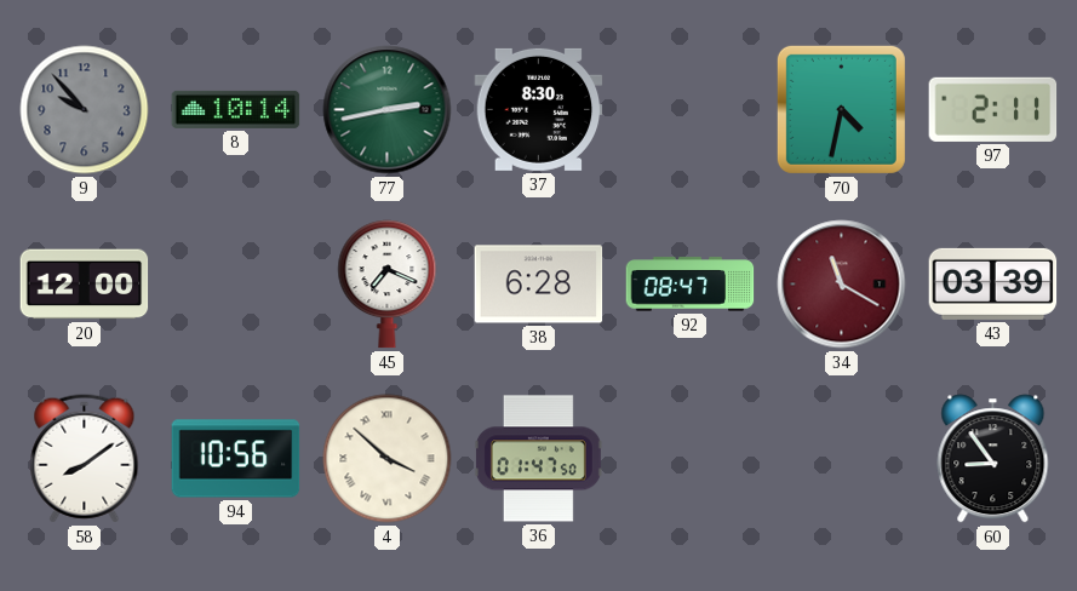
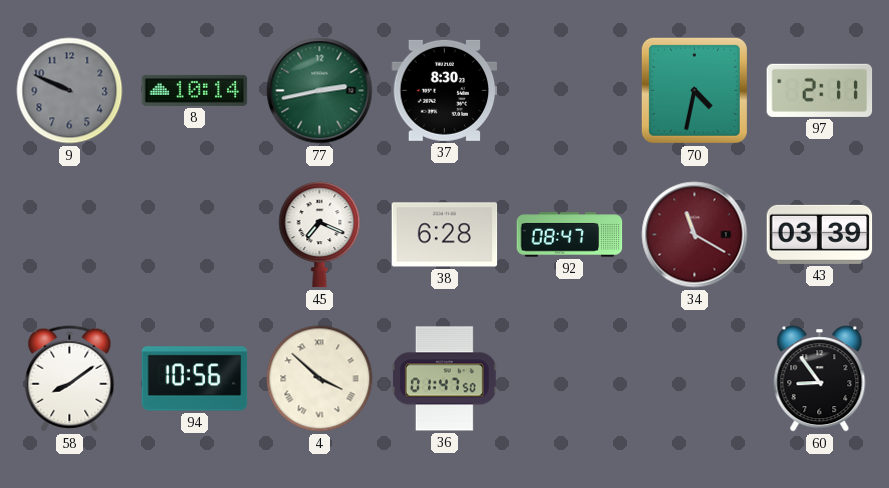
9: 9:53 -> 9:49
20: 12:00 -> none
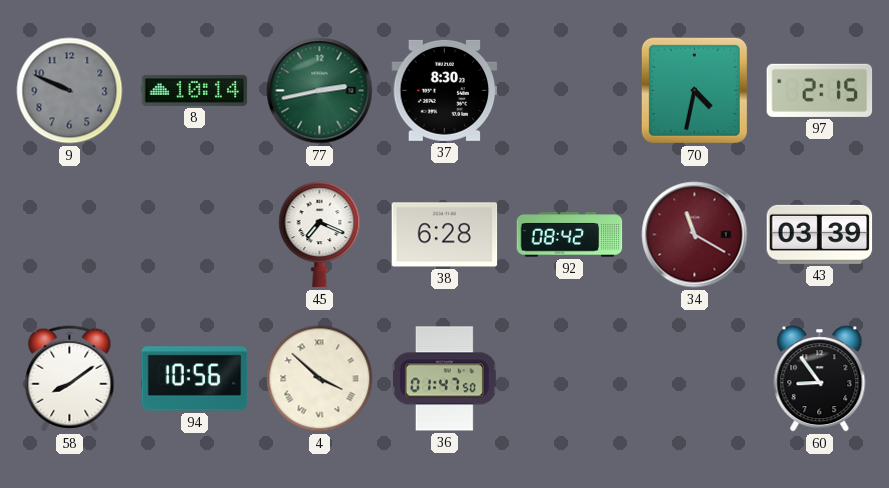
97: 2:11 -> 2:15
92: 08:47 -> 08:42
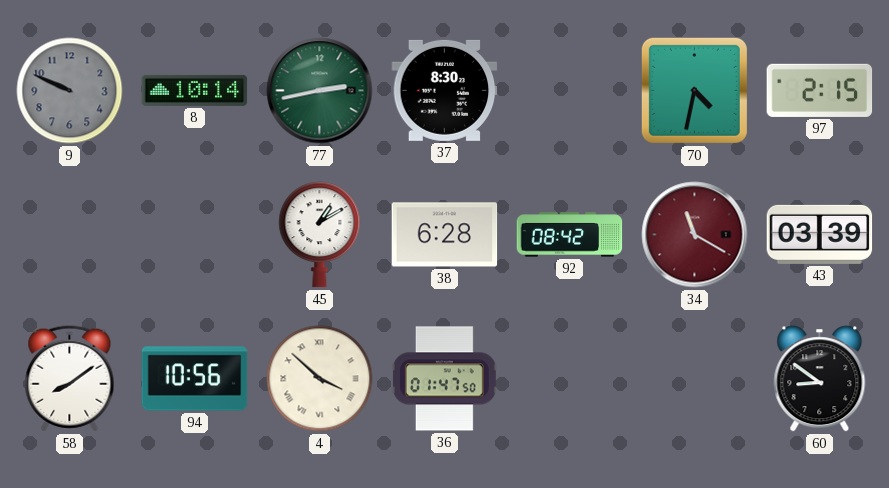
45: 7:19 -> 1:10
60: 8:54 -> 8:51
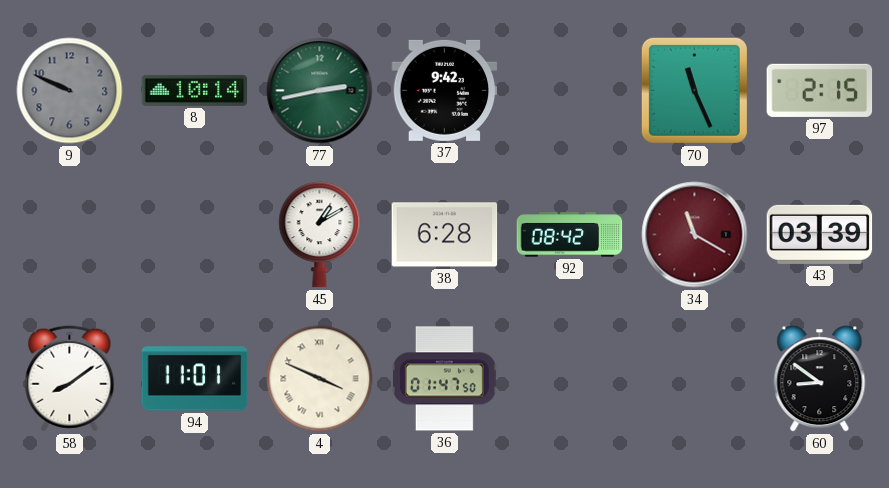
37: 8:30 -> 9:42
70: 4:32 -> 11:26
94: 10:56 -> 11:01
4: 3:52 -> 3:49
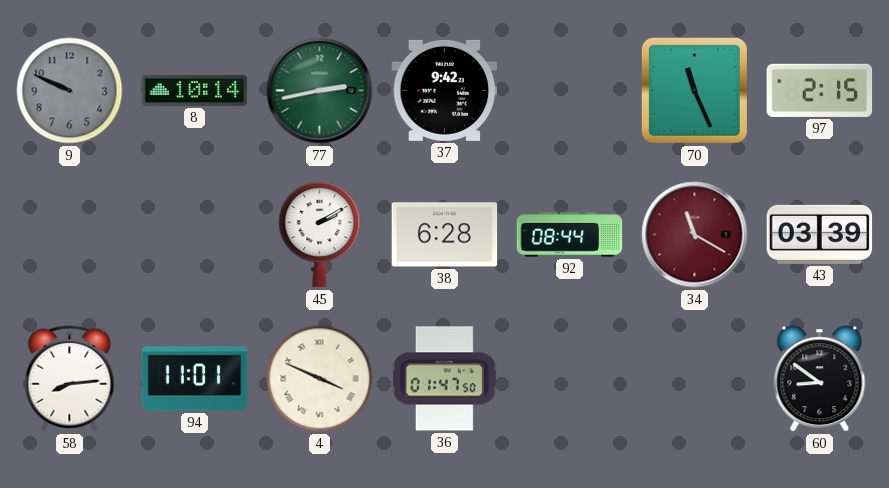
45: 1:10 -> 2:10
92: 08:42 -> 08:44
58: 8:09 -> 8:14
